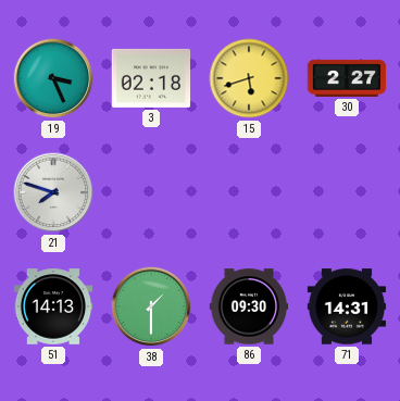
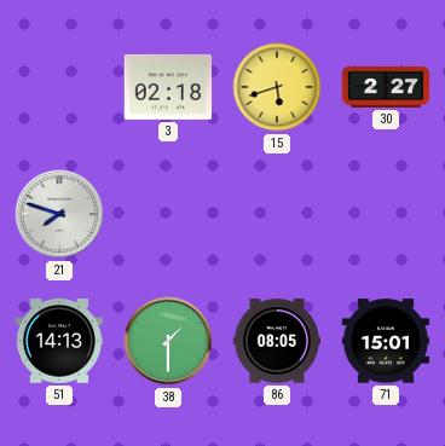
19: 3:26 -> none
86: 09:30 -> 08:05
71: 14:31 -> 15:01
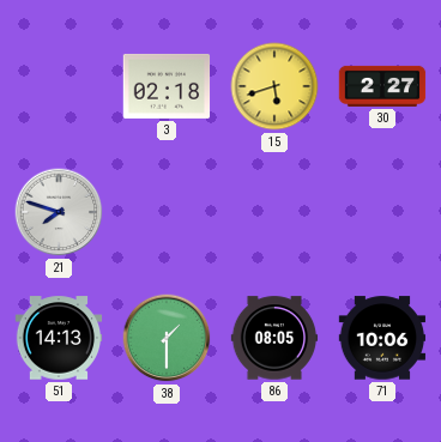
71: 15:01 -> 10:06
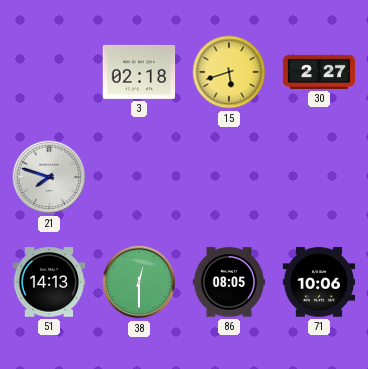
38: 1:30 -> 12:30
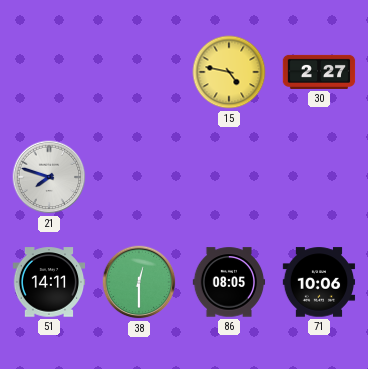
3: 02:18 -> none
15: 5:42 -> 4:47
51: 14:13 -> 14:11
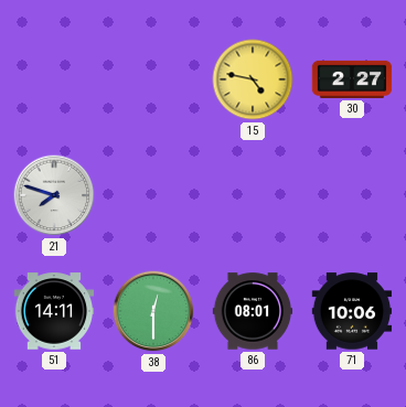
86: 08:05 -> 08:01
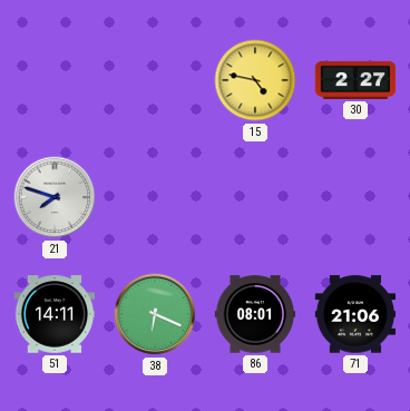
38: 12:30 -> 6:19
71: 10:06 -> 21:06
